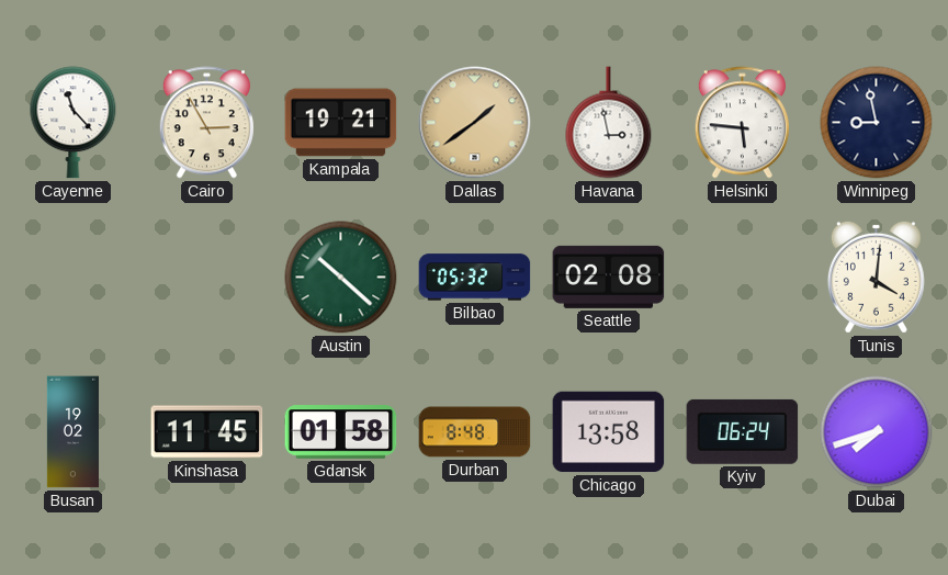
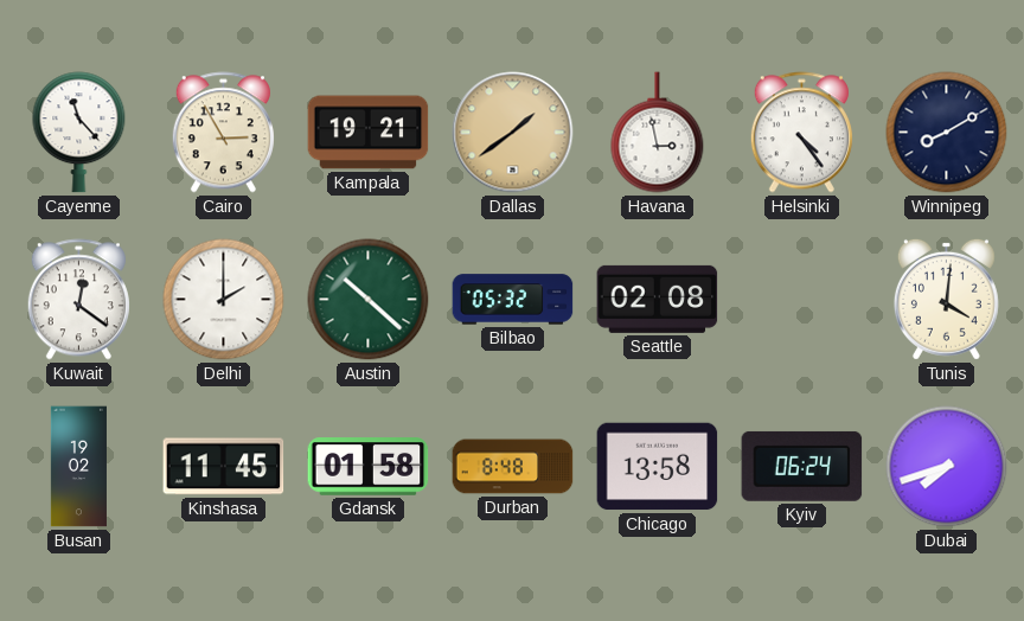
Helsinki: 5:46 -> 4:24
Winnipeg: 8:58 -> 8:10
Kuwait: none -> 12:21
Delhi: none -> 2:00
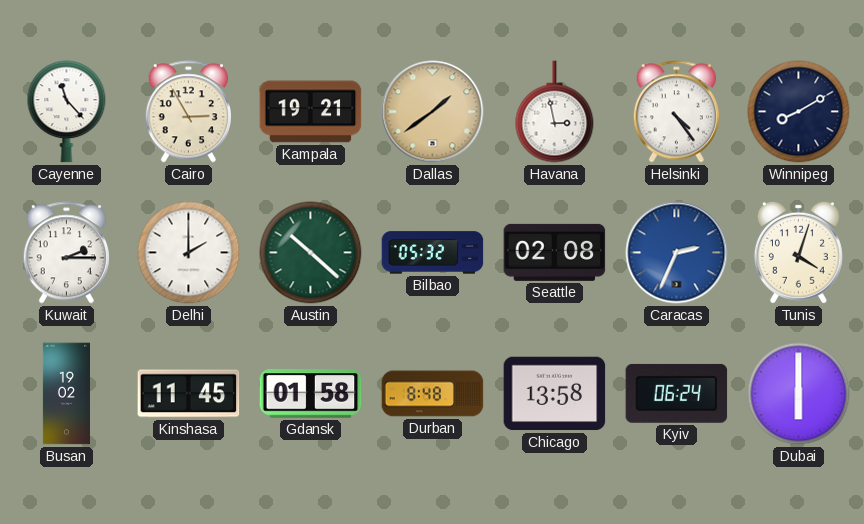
Kuwait: 12:21 -> 2:15
Caracas: none -> 2:34
Tunis: 4:01 -> 4:03
Dubai: 7:42 -> 6:00
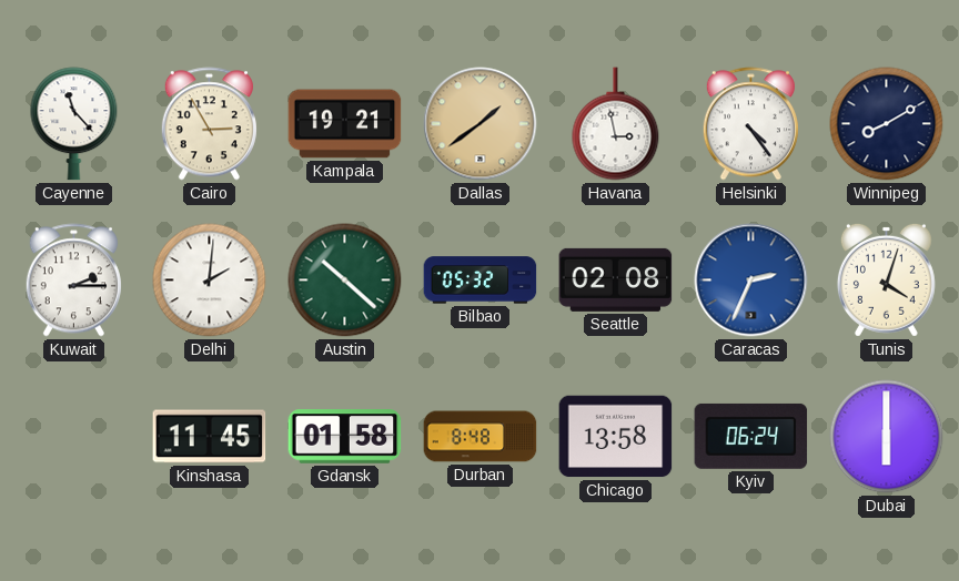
Delhi: 2:00 -> 2:01
Busan: 19:02 -> none
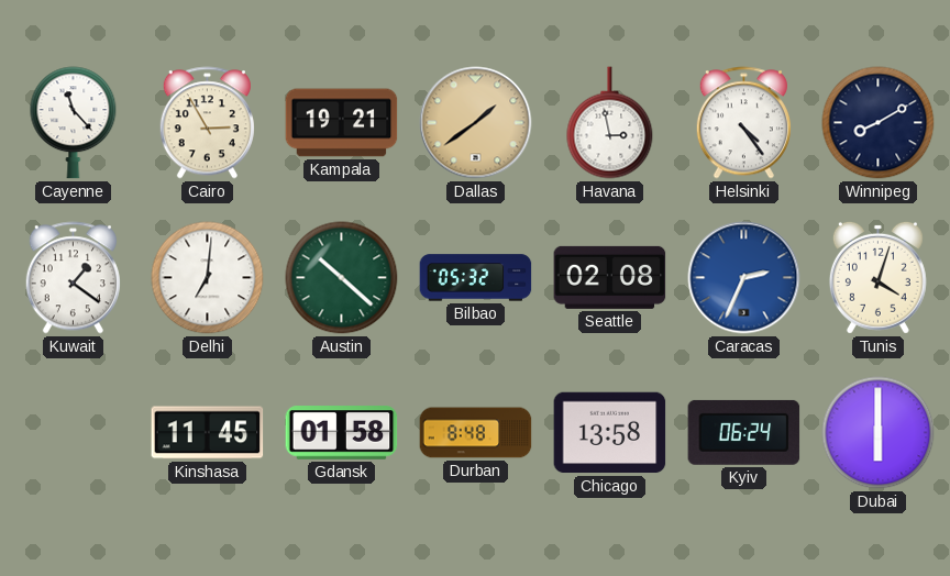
Kuwait: 2:15 -> 1:21
Delhi: 2:01 -> 7:01
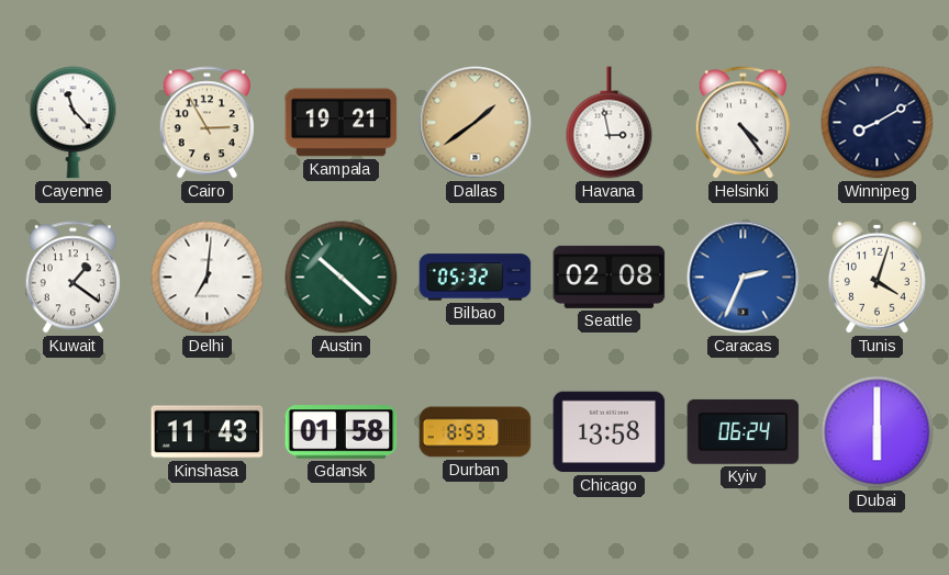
Kinshasa: 11:45 -> 11:43
Durban: 8:48 -> 8:53
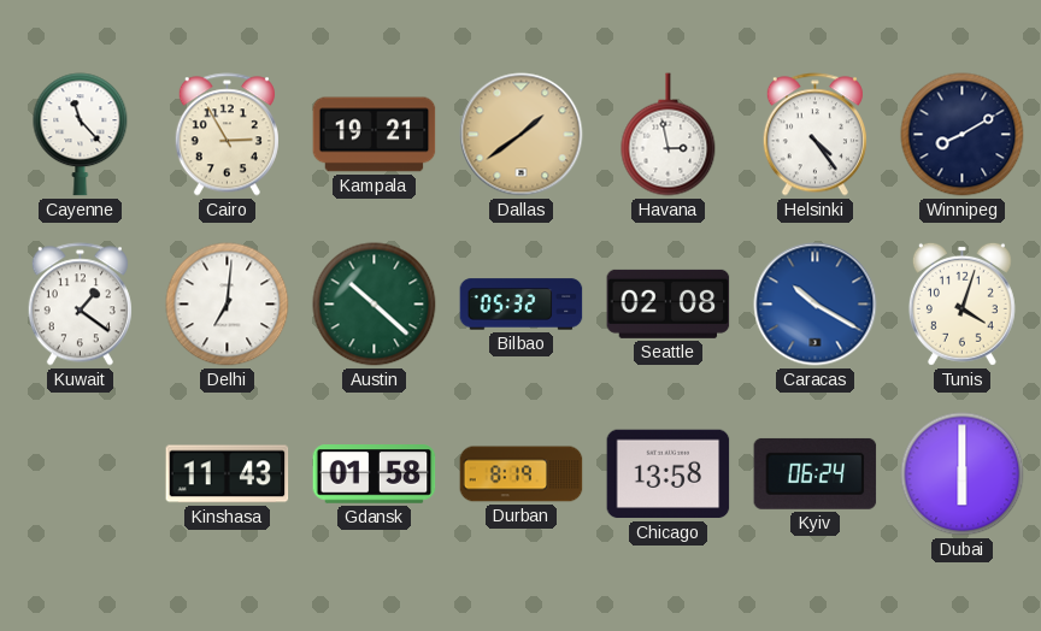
Caracas: 2:34 -> 10:20
Durban: 8:53 -> 8:19
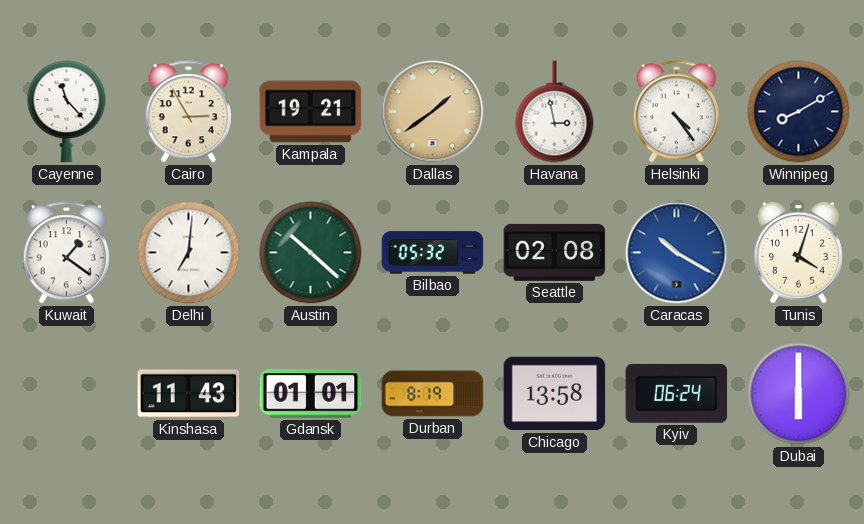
Gdansk: 01:58 -> 01:01
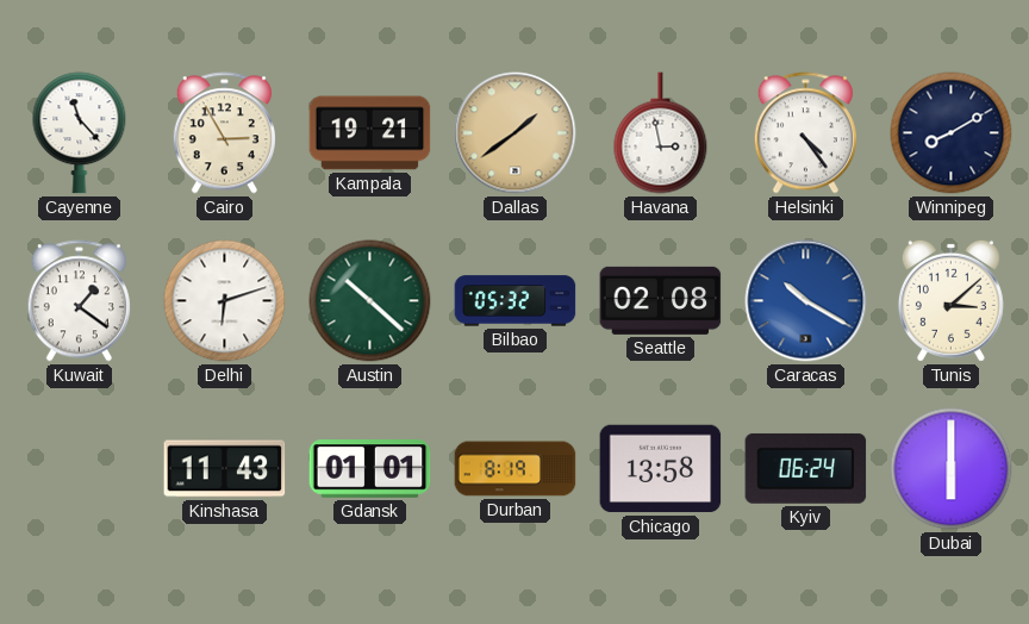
Delhi: 7:01 -> 6:12
Tunis: 4:03 -> 3:08
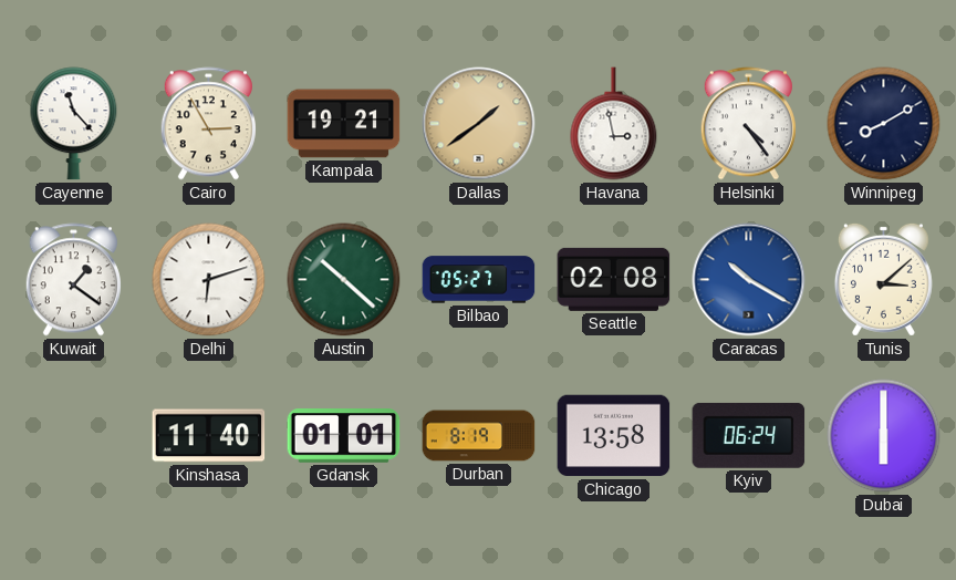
Bilbao: 05:32 -> 05:27
Kinshasa: 11:43 -> 11:40
